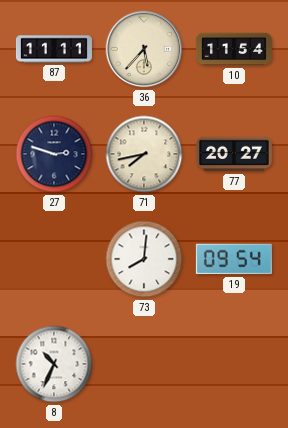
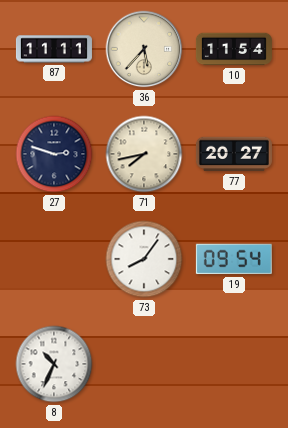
73: 8:01 -> 8:06
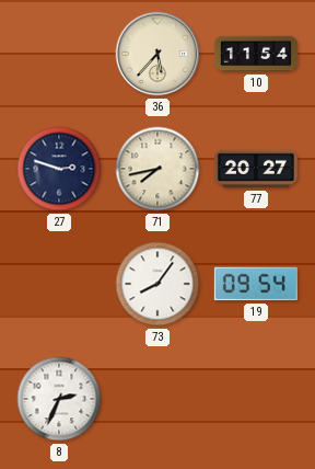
87: 11:11 -> none
8: 10:34 -> 2:34
